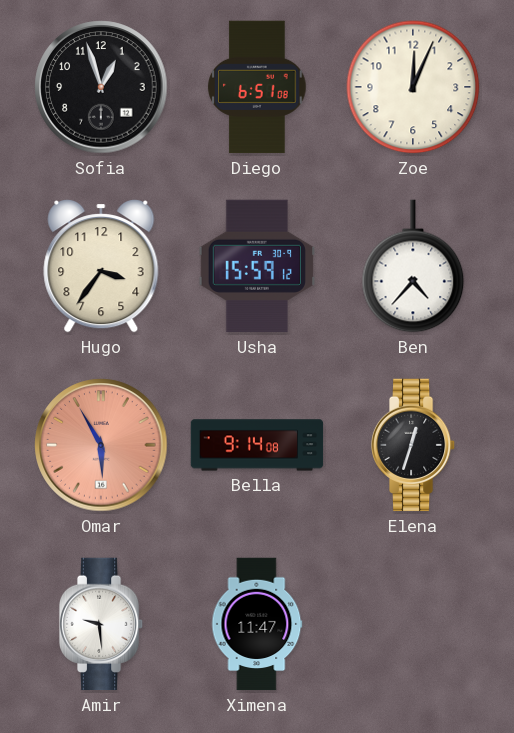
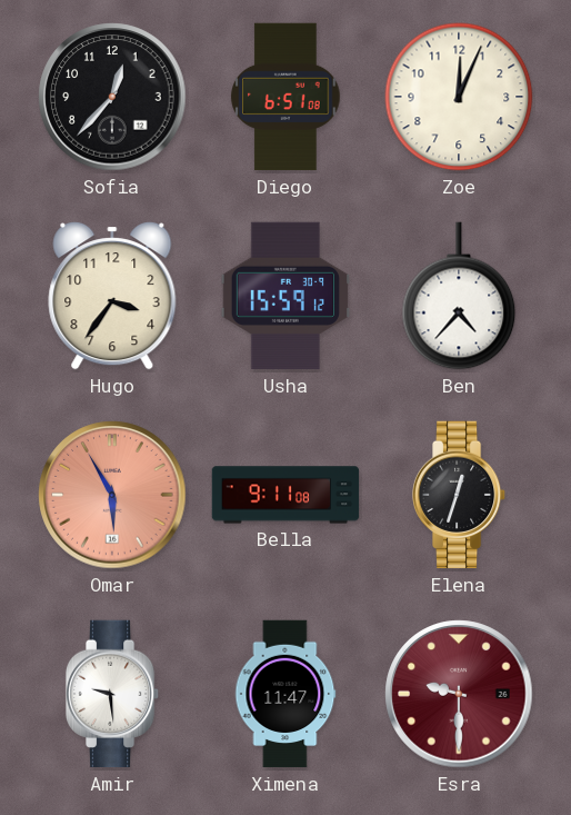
Sofia: 12:57 -> 12:37
Bella: 9:14 -> 9:11
Esra: none -> 9:30
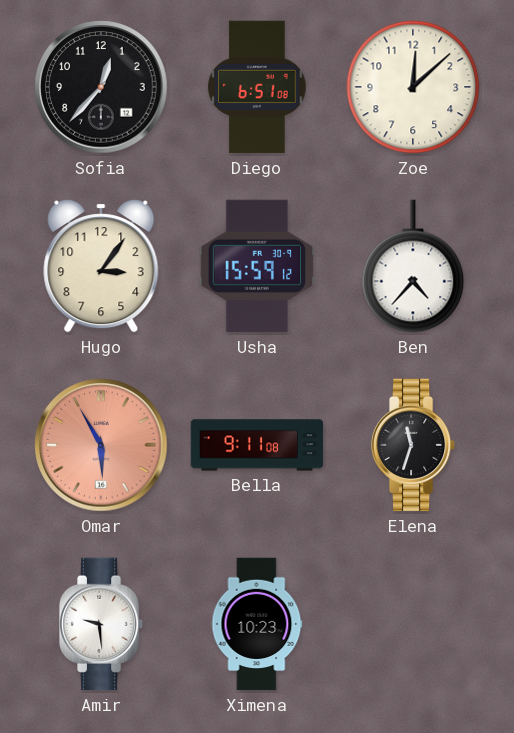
Zoe: 12:04 -> 12:08
Hugo: 3:36 -> 3:06
Elena: 12:33 -> 11:33
Ximena: 11:47 -> 10:23
Esra: 9:30 -> none
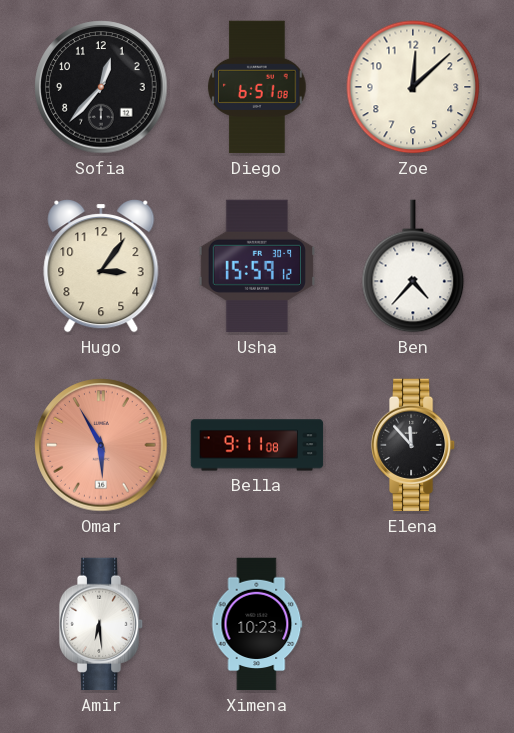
Elena: 11:33 -> 11:53
Amir: 9:29 -> 6:29
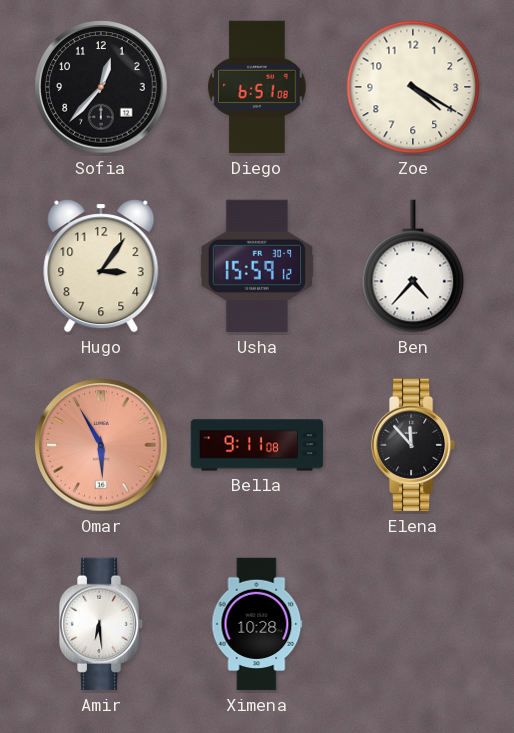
Zoe: 12:08 -> 4:20
Ximena: 10:23 -> 10:28
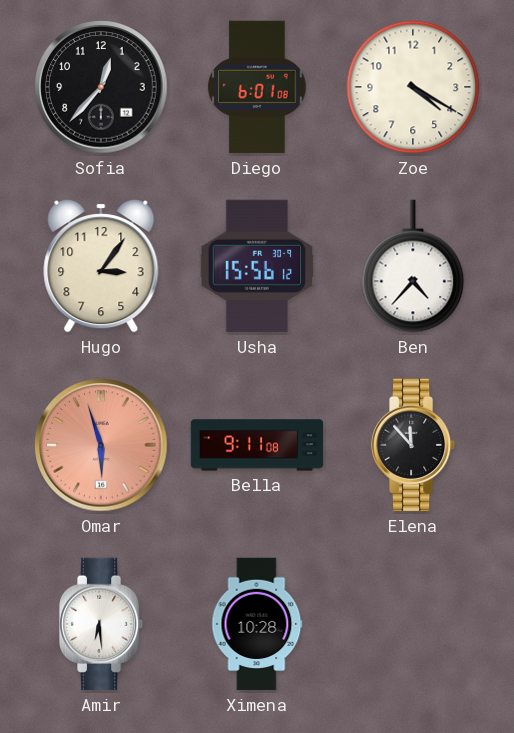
Diego: 6:51 -> 6:01
Usha: 15:59 -> 15:56
Omar: 5:55 -> 5:57
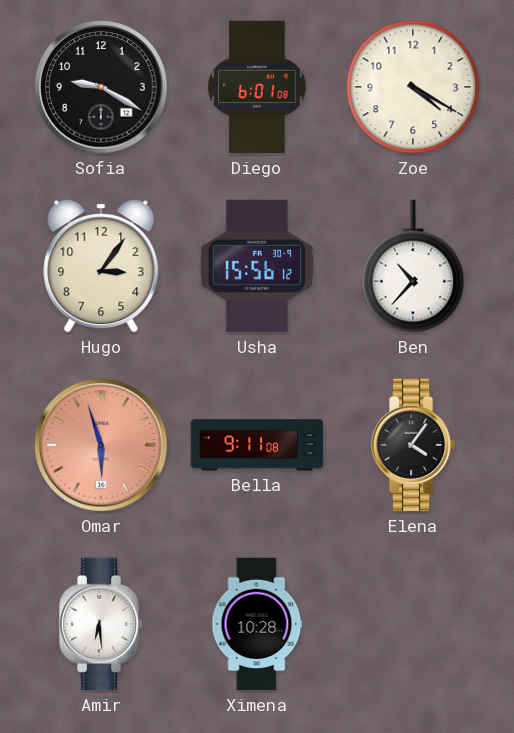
Sofia: 12:37 -> 9:20
Ben: 4:37 -> 10:37
Elena: 11:53 -> 4:06
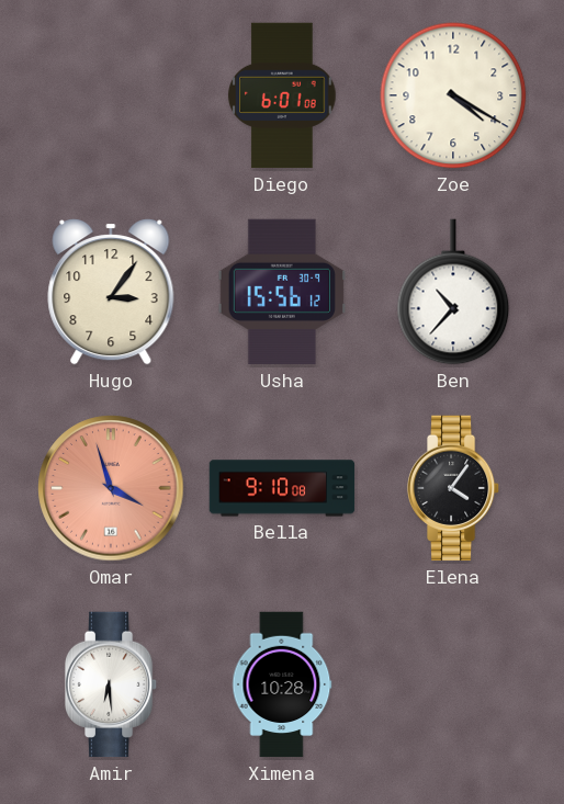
Sofia: 9:20 -> none
Omar: 5:57 -> 3:57
Bella: 9:11 -> 9:10
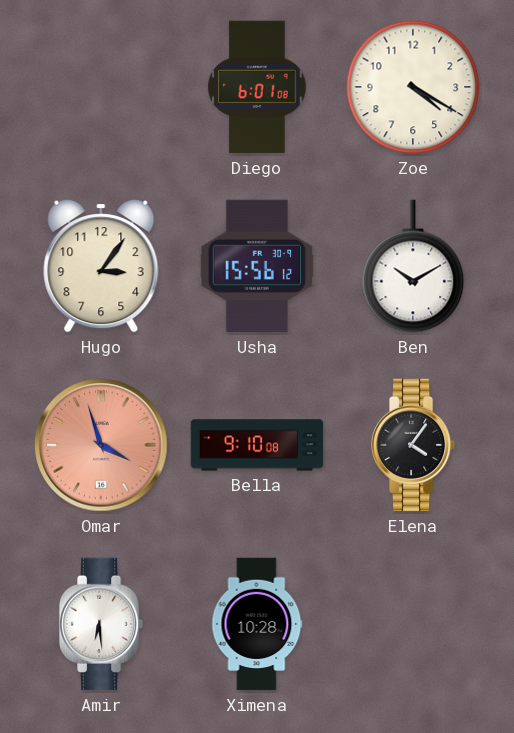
Ben: 10:37 -> 10:10
